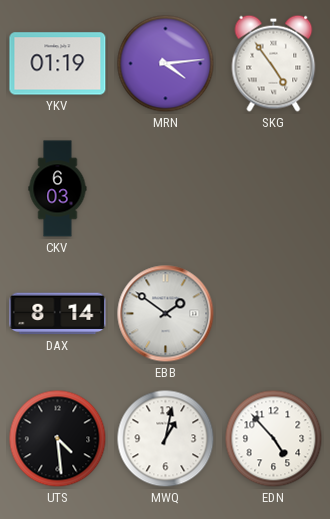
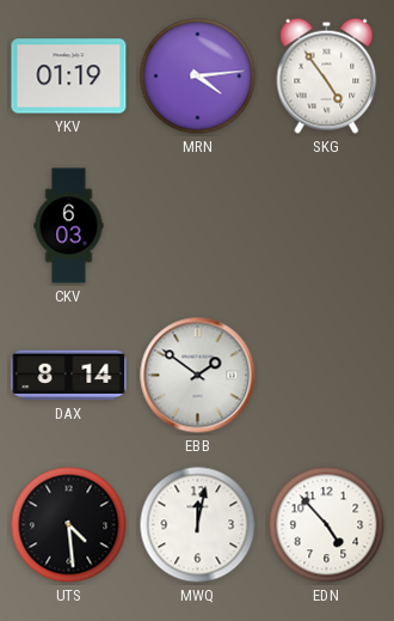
MWQ: 1:02 -> 12:02
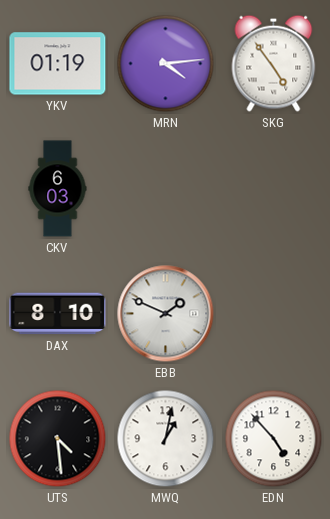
DAX: 8:14 -> 8:10
EBB: 1:51 -> 1:49
MWQ: 12:02 -> 1:02
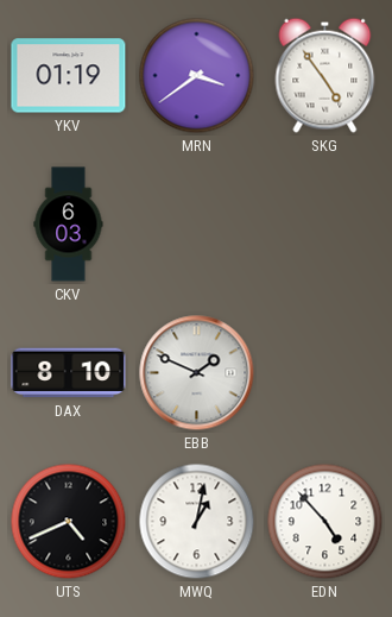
MRN: 4:14 -> 3:39
UTS: 4:29 -> 4:41
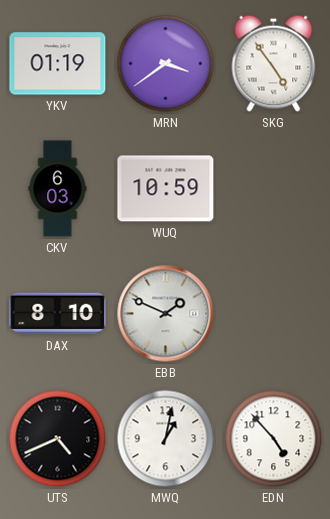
WUQ: none -> 10:59
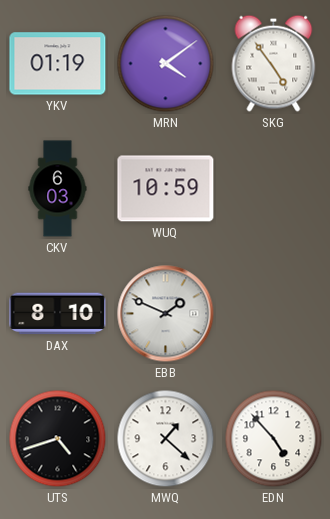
MRN: 3:39 -> 4:09
UTS: 4:41 -> 4:42
MWQ: 1:02 -> 1:22
